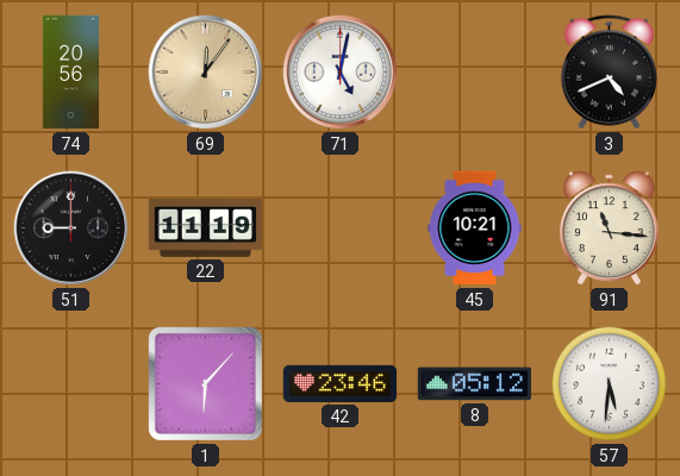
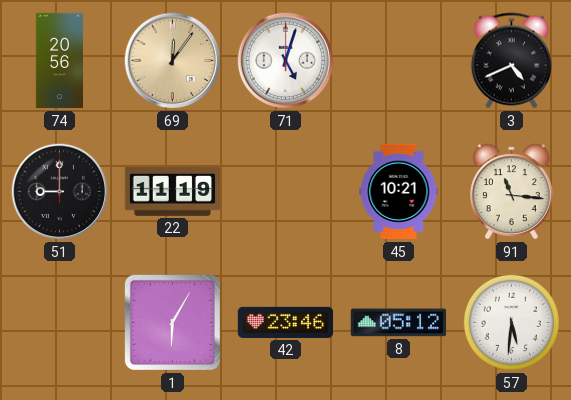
71: 5:02 -> 5:03
1: 6:07 -> 6:05
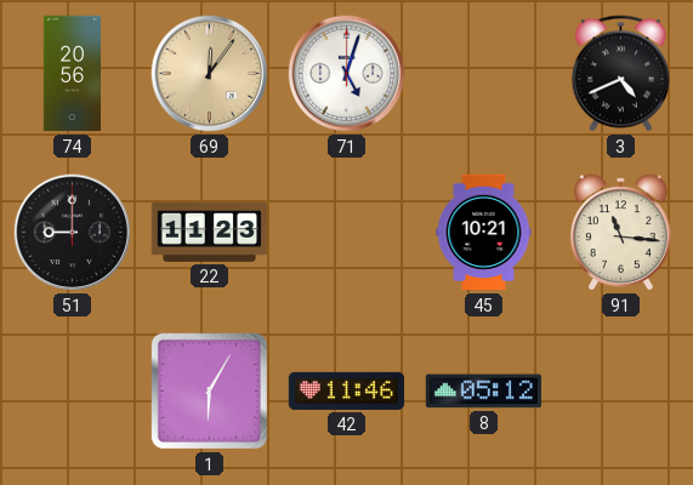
22: 11:19 -> 11:23
42: 23:46 -> 11:46
57: 5:31 -> none
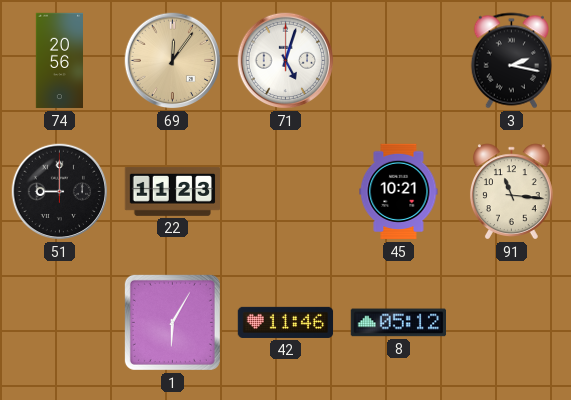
3: 4:41 -> 2:17
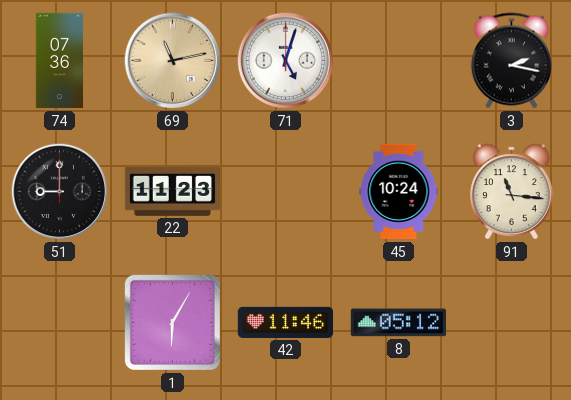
74: 20:56 -> 07:36
69: 12:06 -> 11:13
45: 10:21 -> 10:24
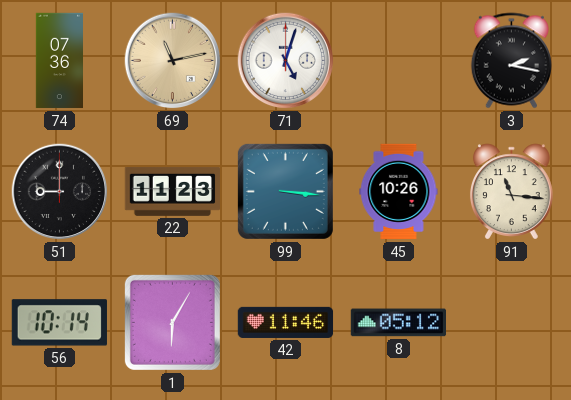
99: none -> 3:16
45: 10:24 -> 10:26
56: none -> 10:14
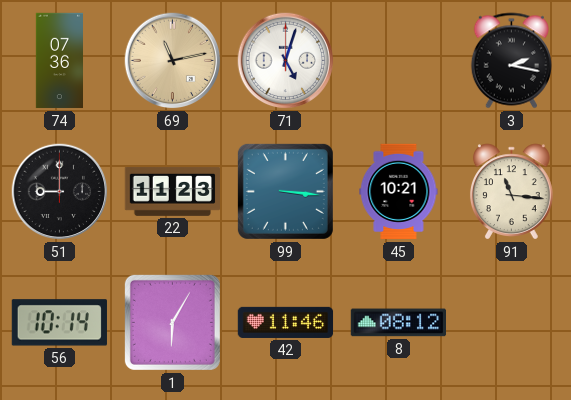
45: 10:26 -> 10:21
8: 05:12 -> 08:12
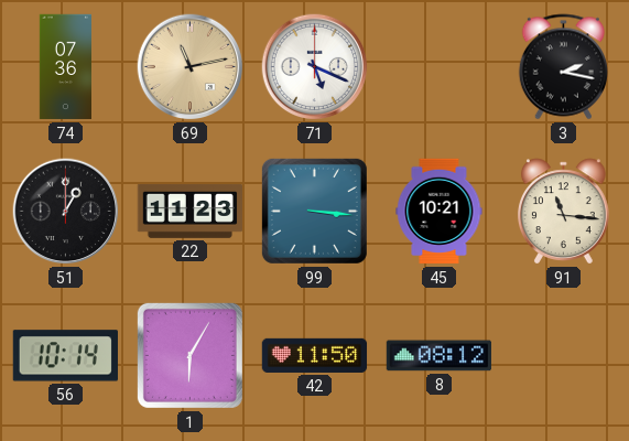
71: 5:03 -> 5:19
51: 9:00 -> 1:00
42: 11:46 -> 11:50
